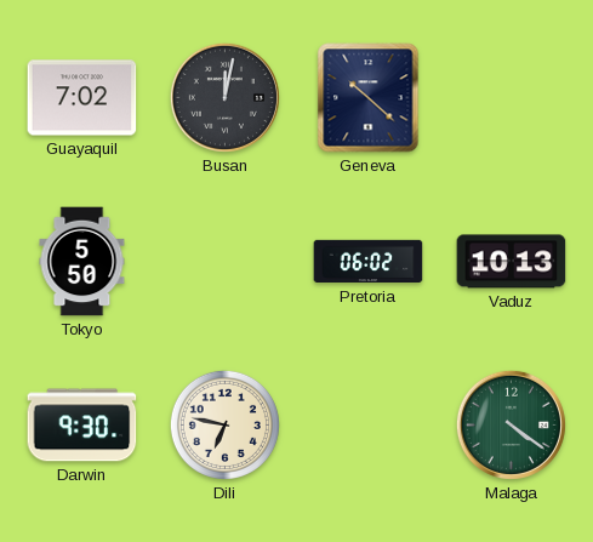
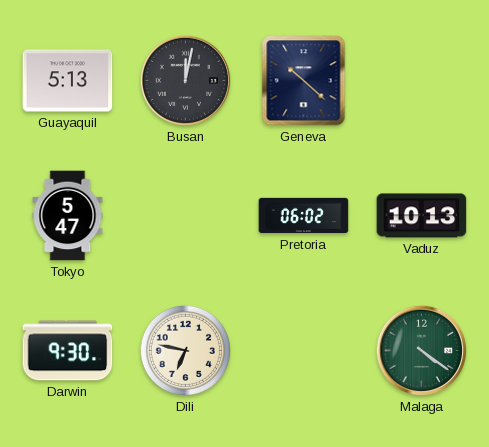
Guayaquil: 7:02 -> 5:13
Tokyo: 5:50 -> 5:47
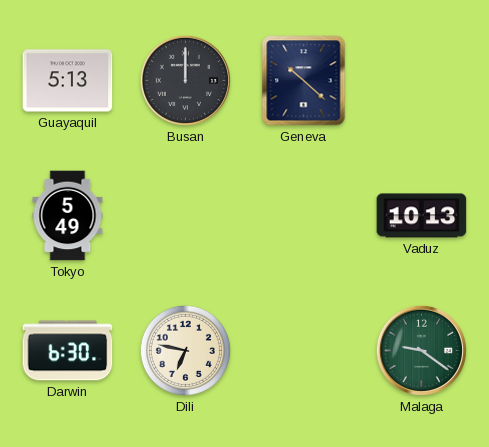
Busan: 12:02 -> 12:00
Tokyo: 5:47 -> 5:49
Pretoria: 06:02 -> none
Darwin: 9:30 -> 6:30
Malaga: 4:21 -> 9:21
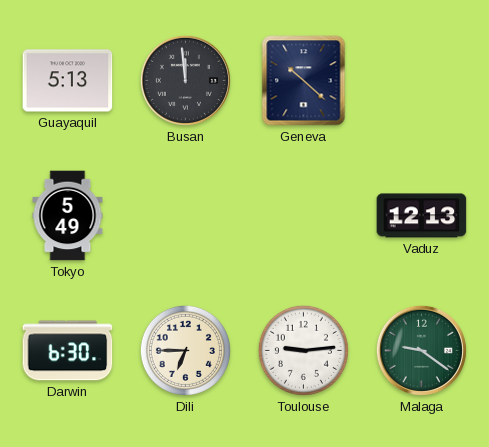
Busan: 12:00 -> 11:59
Vaduz: 10:13 -> 12:13
Dili: 6:47 -> 6:45
Toulouse: none -> 9:14
